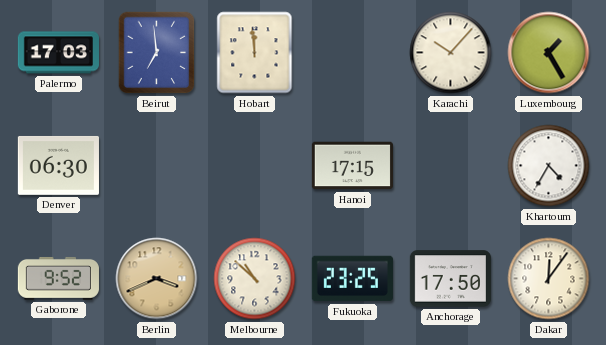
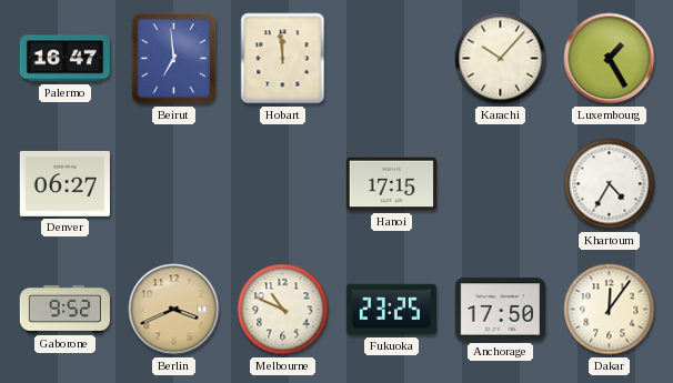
Palermo: 17:03 -> 16:47
Denver: 06:30 -> 06:27
Melbourne: 10:52 -> 10:49
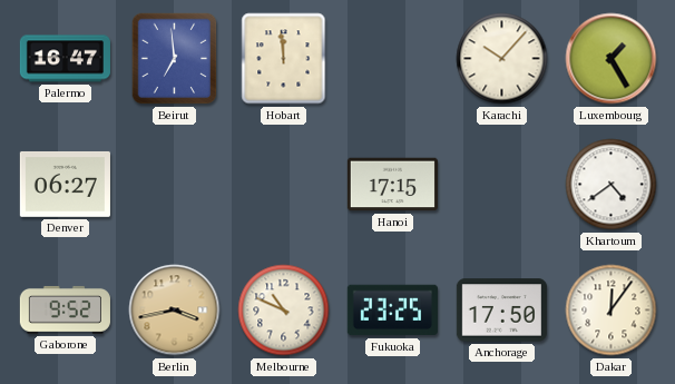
Khartoum: 4:35 -> 4:39
Berlin: 3:41 -> 3:43
